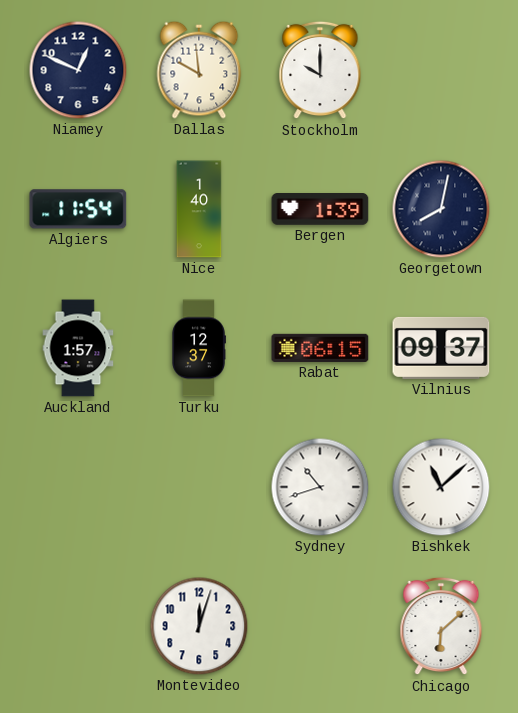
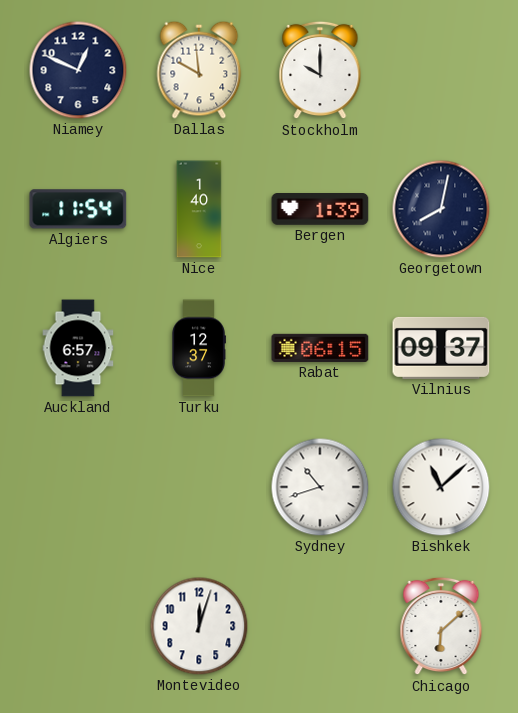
Auckland: 1:57 -> 6:57
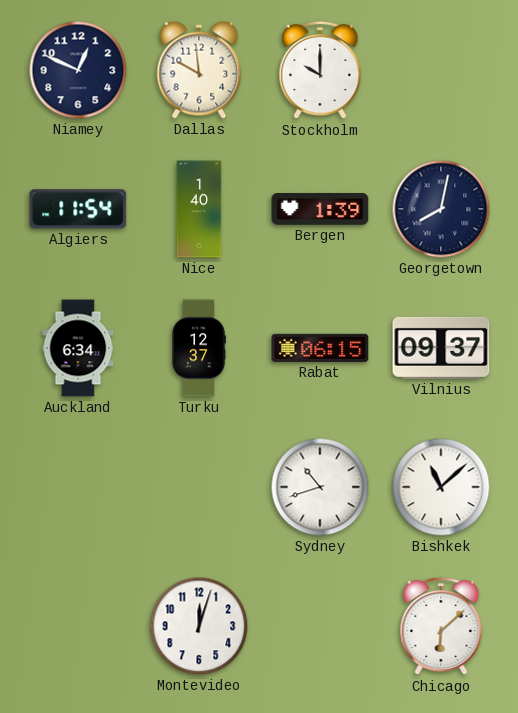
Auckland: 6:57 -> 6:34
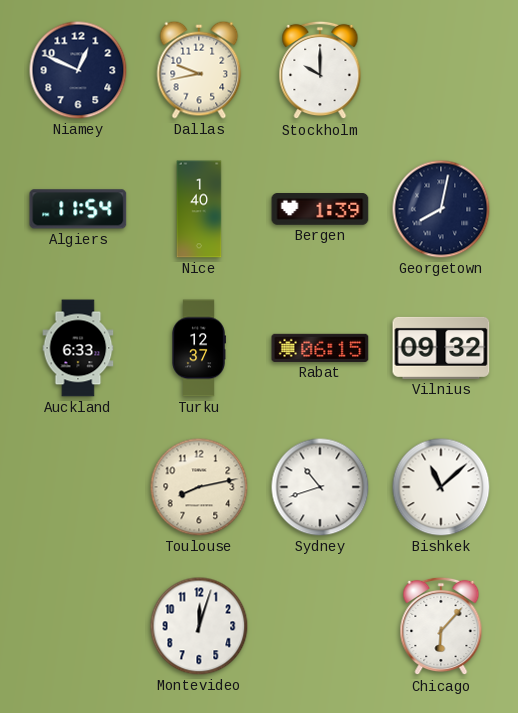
Dallas: 9:59 -> 9:43
Auckland: 6:34 -> 6:33
Vilnius: 09:37 -> 09:32
Toulouse: none -> 8:13
Chicago: 6:08 -> 6:07
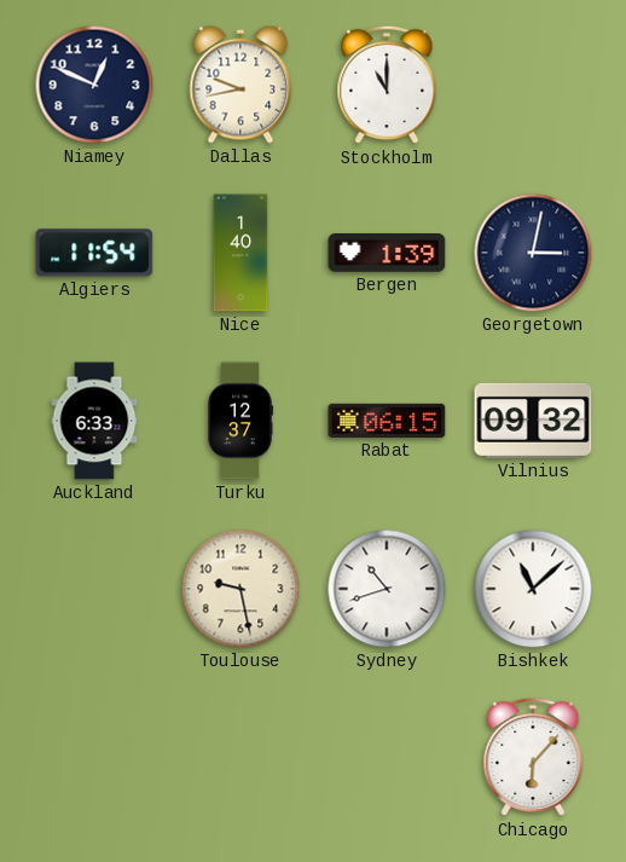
Stockholm: 10:00 -> 11:00
Georgetown: 8:02 -> 3:02
Toulouse: 8:13 -> 9:28
Montevideo: 12:03 -> none
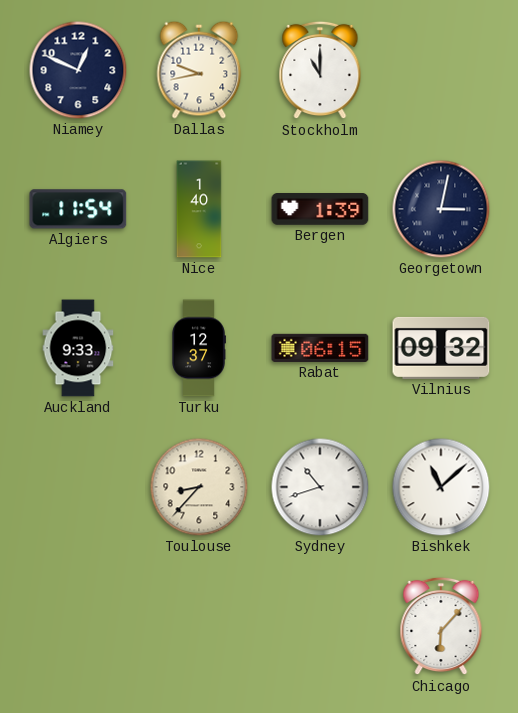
Auckland: 6:33 -> 9:33
Toulouse: 9:28 -> 8:37
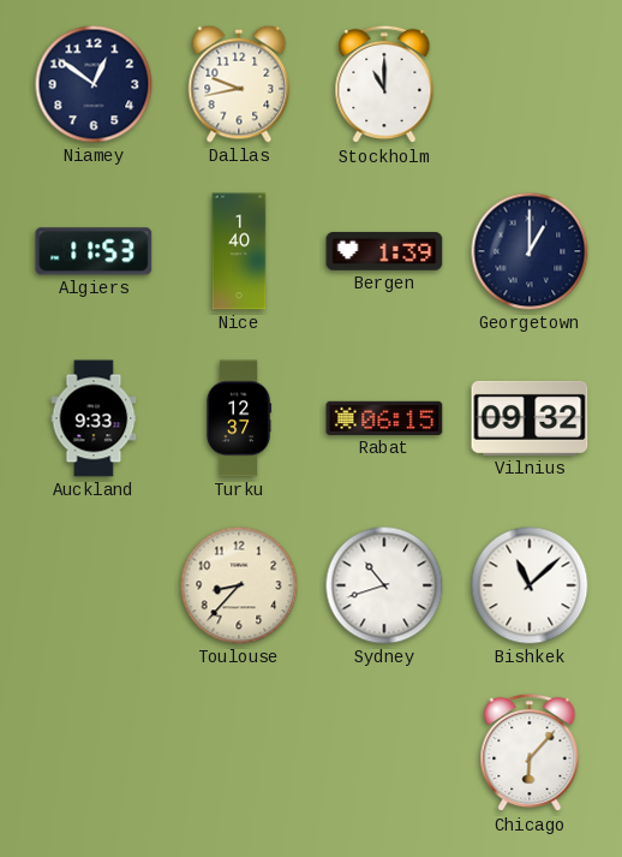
Niamey: 12:49 -> 12:51
Algiers: 11:54 -> 11:53
Georgetown: 3:02 -> 1:00
